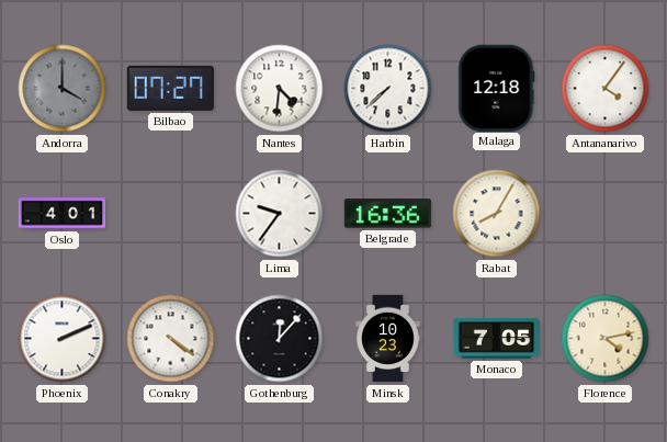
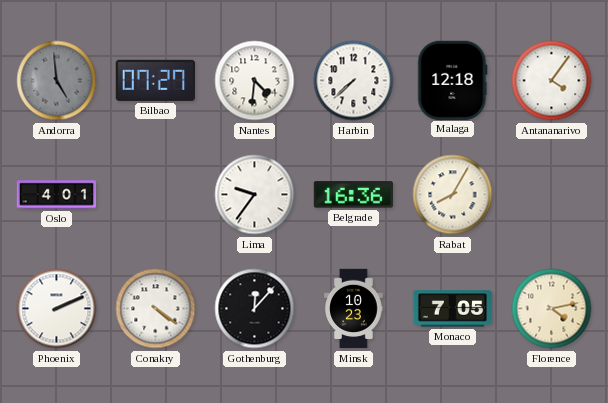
Andorra: 4:00 -> 4:59
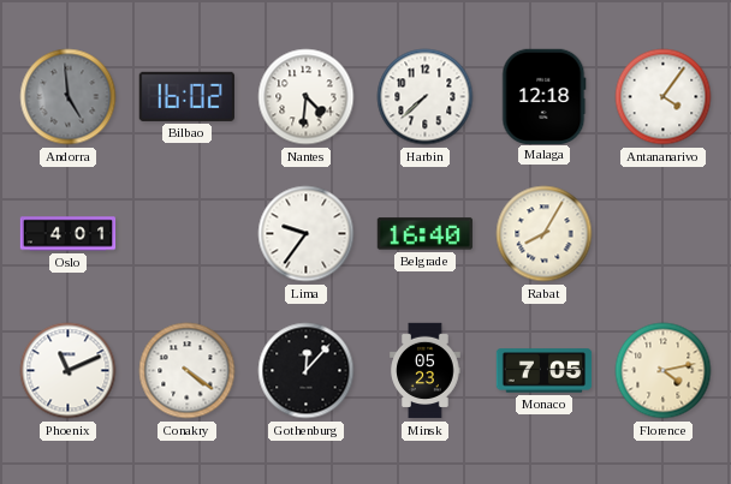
Bilbao: 07:27 -> 16:02
Belgrade: 16:36 -> 16:40
Phoenix: 2:11 -> 11:11
Minsk: 10:23 -> 05:23
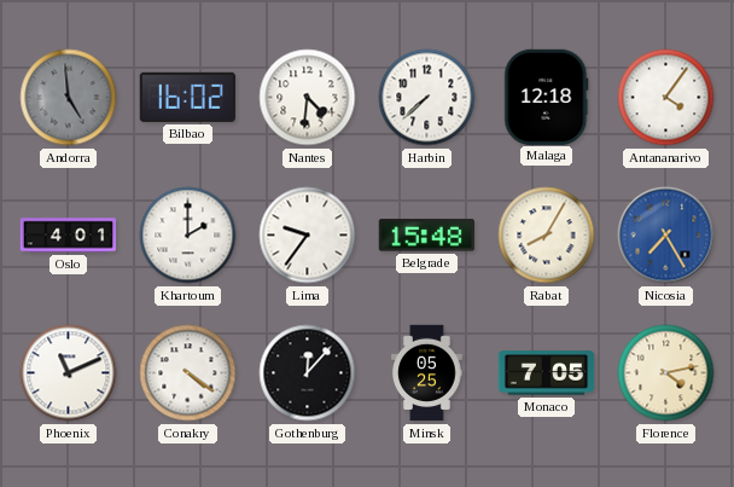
Khartoum: none -> 2:00
Belgrade: 16:40 -> 15:48
Nicosia: none -> 7:25
Minsk: 05:23 -> 05:25
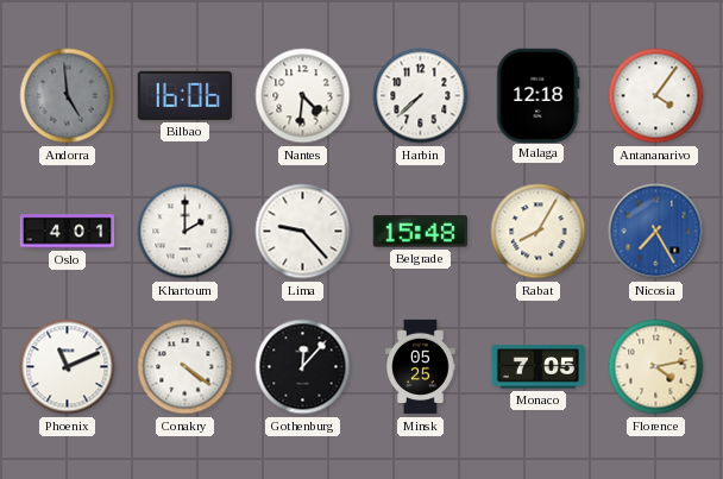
Bilbao: 16:02 -> 16:06
Lima: 9:36 -> 9:23
